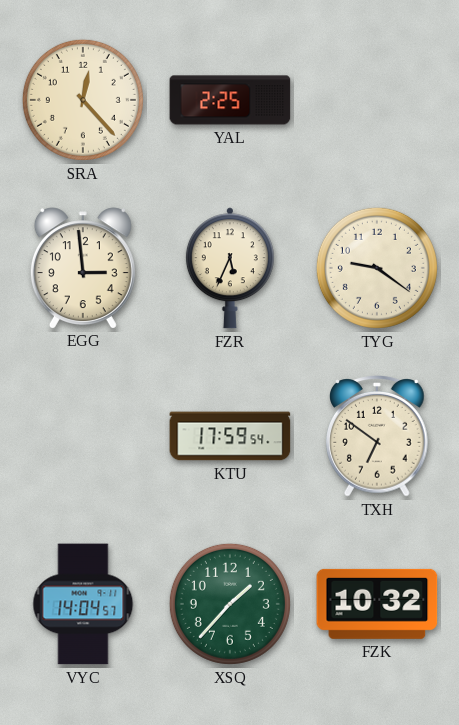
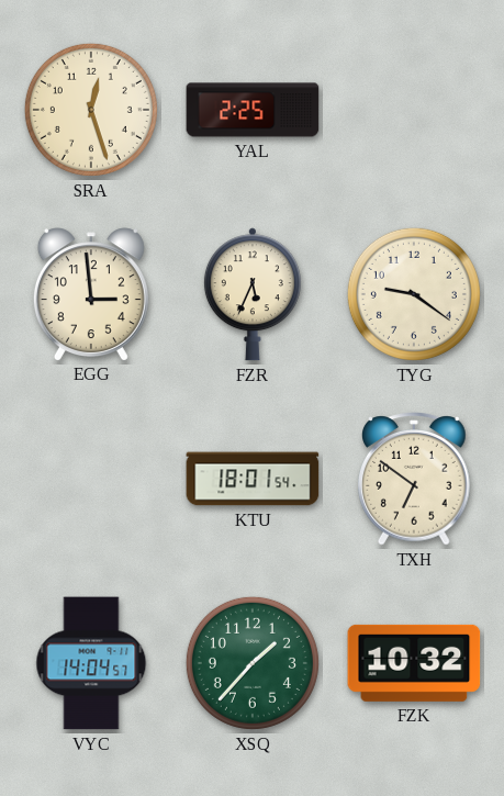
SRA: 12:23 -> 12:27
KTU: 17:59 -> 18:01
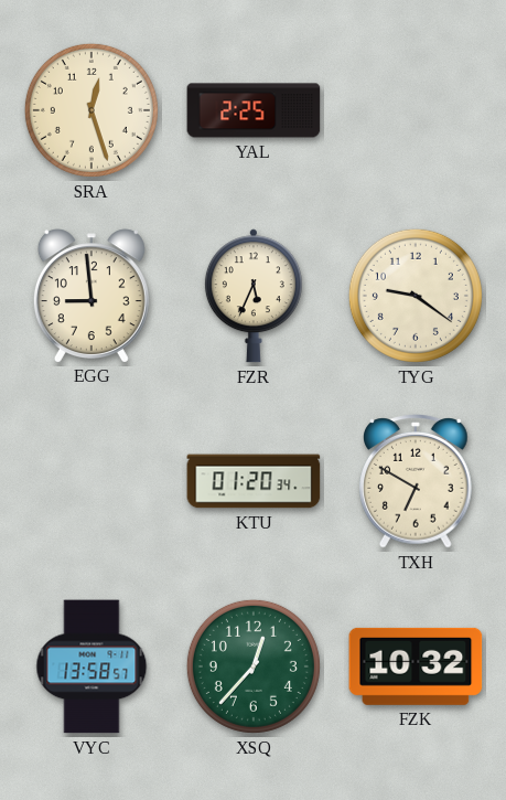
EGG: 2:59 -> 8:59
KTU: 18:01 -> 01:20
TXH: 6:51 -> 6:50
VYC: 14:04 -> 13:58
XSQ: 1:37 -> 12:37
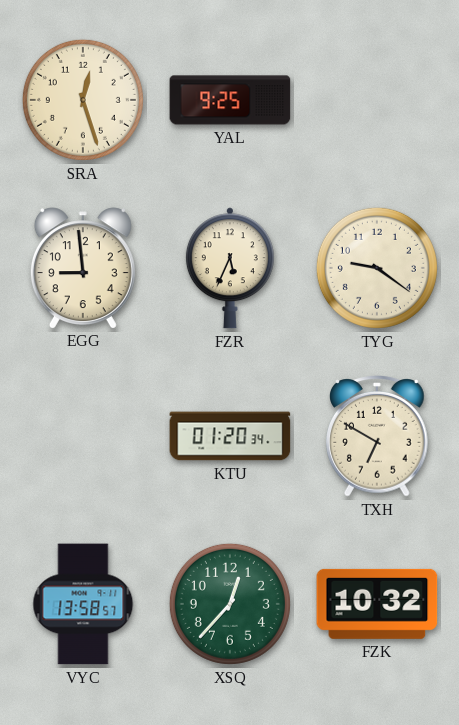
YAL: 2:25 -> 9:25
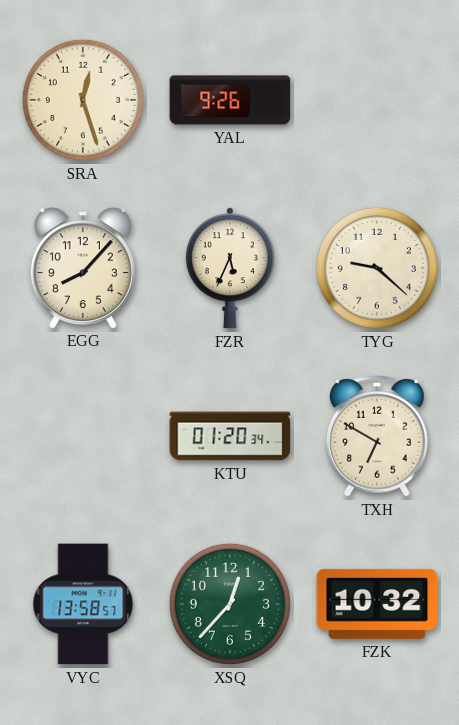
YAL: 9:25 -> 9:26
EGG: 8:59 -> 8:07
TYG: 9:21 -> 9:22
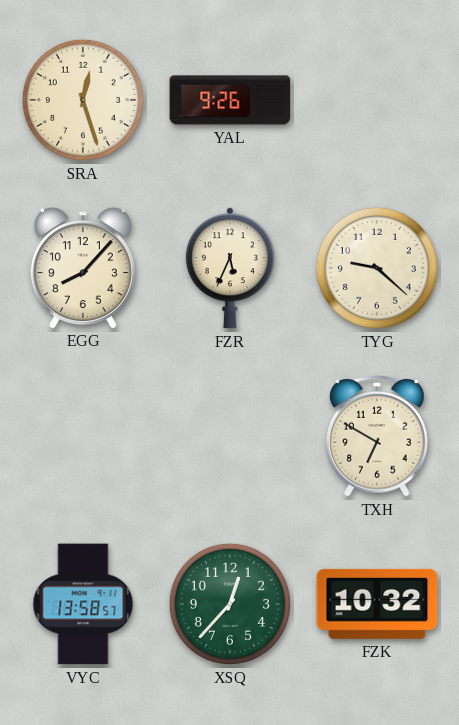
KTU: 01:20 -> none
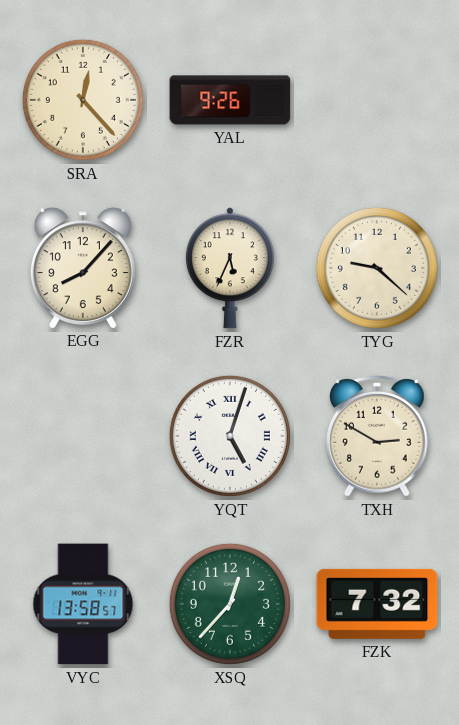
SRA: 12:27 -> 12:23
YQT: none -> 5:03
TXH: 6:50 -> 2:50
FZK: 10:32 -> 7:32
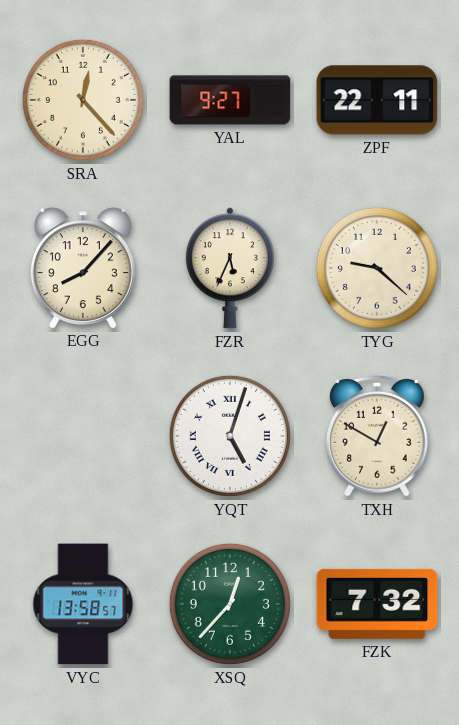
YAL: 9:26 -> 9:27
ZPF: none -> 22:11
TXH: 2:50 -> 12:50
